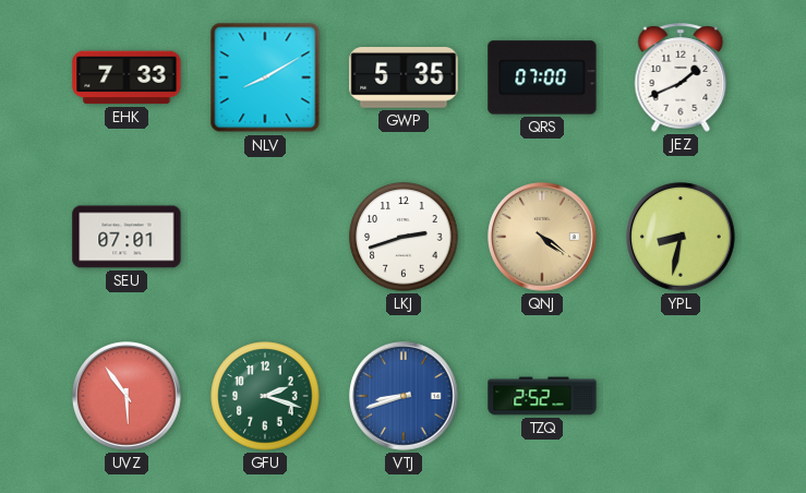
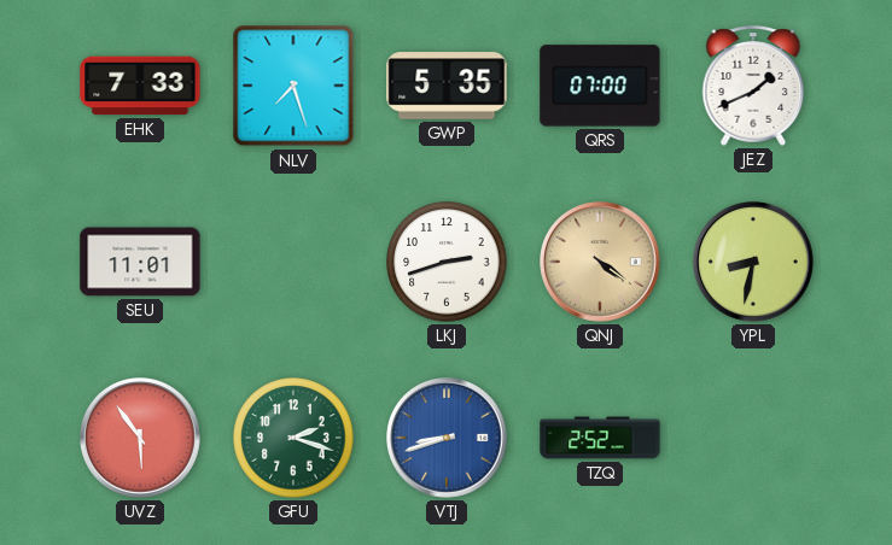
NLV: 8:10 -> 7:27
SEU: 07:01 -> 11:01
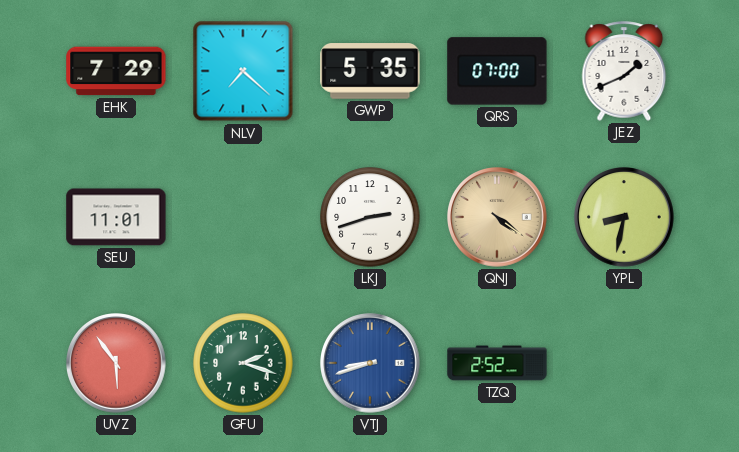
EHK: 7:33 -> 7:29
NLV: 7:27 -> 7:22
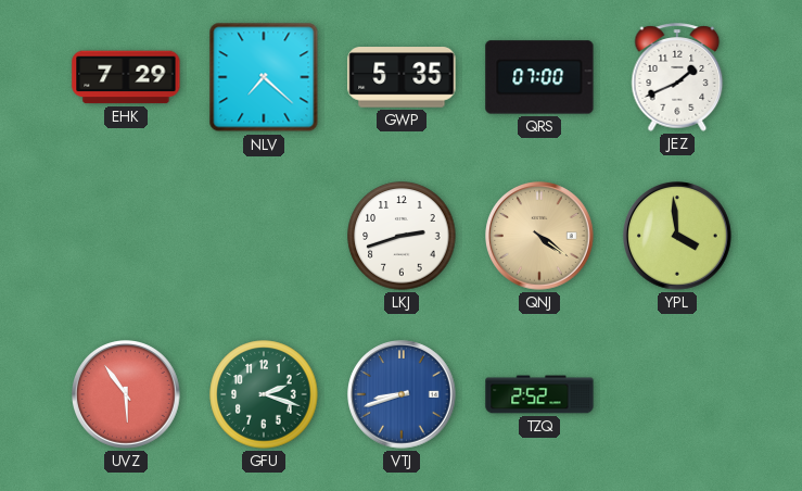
SEU: 11:01 -> none
YPL: 8:32 -> 3:59
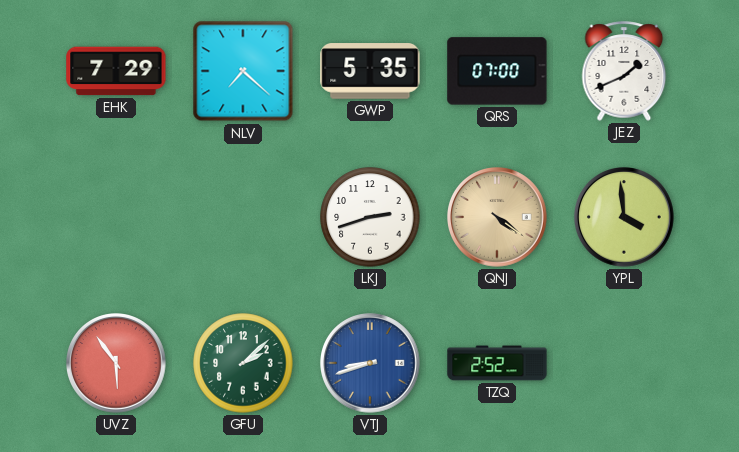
GFU: 2:18 -> 2:08
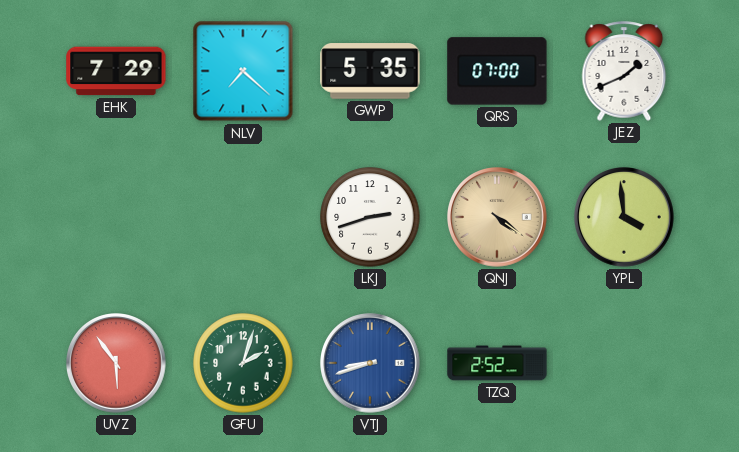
GFU: 2:08 -> 2:03
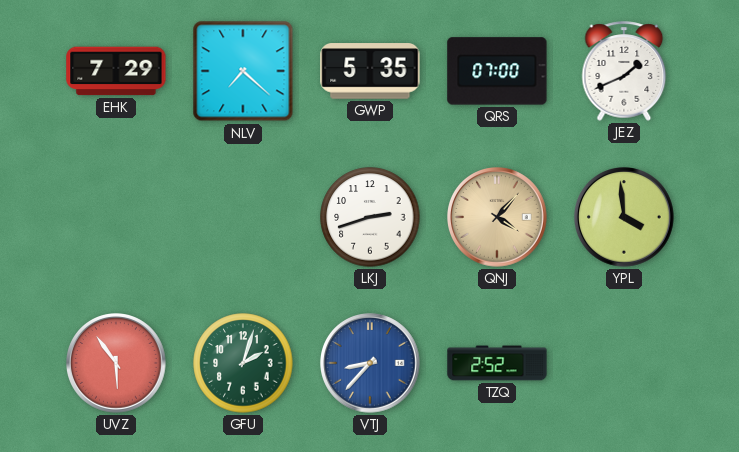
QNJ: 4:21 -> 4:07
VTJ: 8:42 -> 8:37
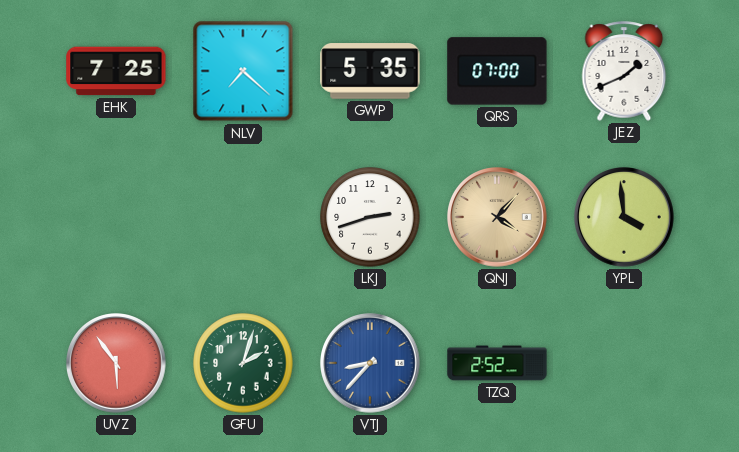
EHK: 7:29 -> 7:25
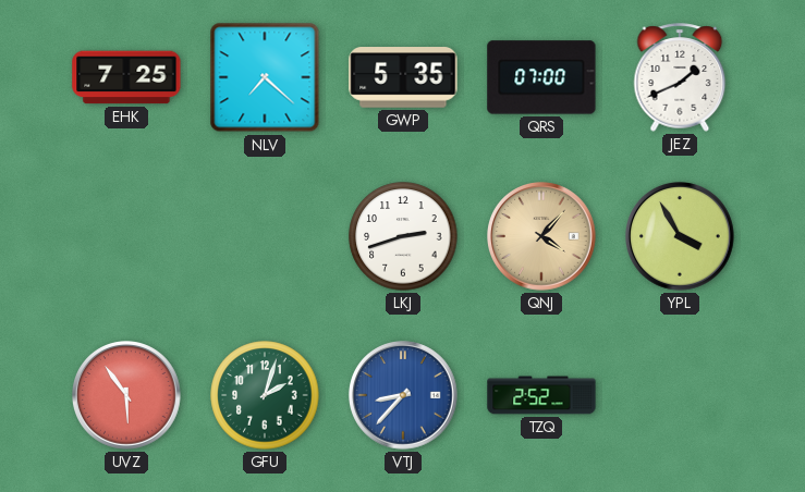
YPL: 3:59 -> 3:55
